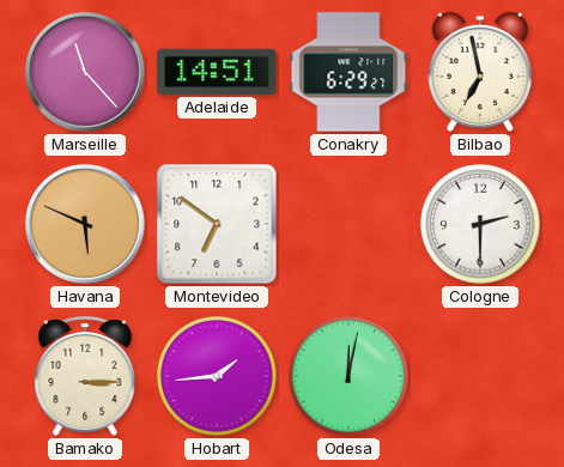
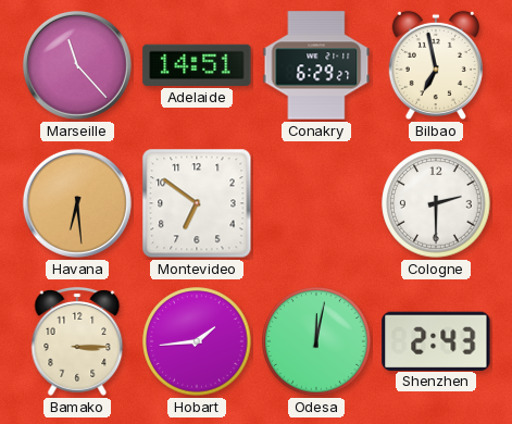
Havana: 5:49 -> 6:29
Shenzhen: none -> 2:43
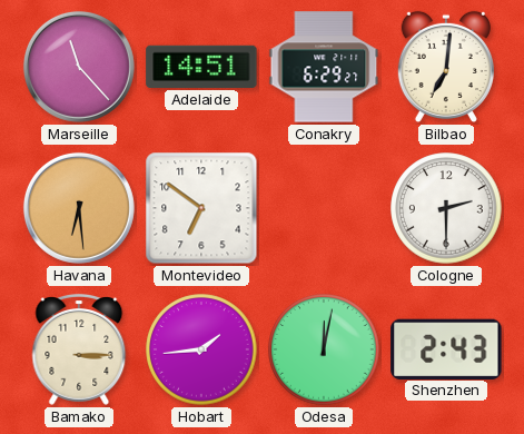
Bilbao: 6:58 -> 7:01
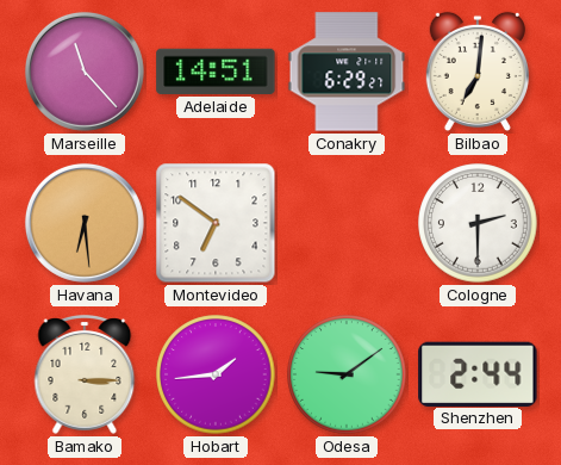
Odesa: 12:02 -> 9:09
Shenzhen: 2:43 -> 2:44
